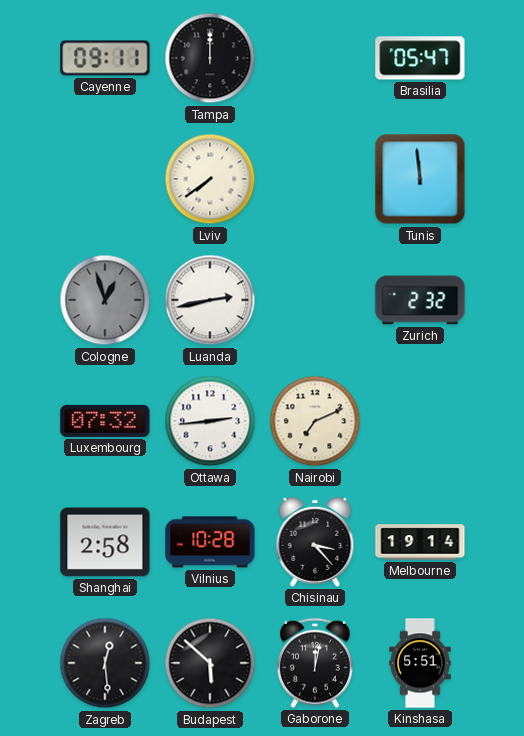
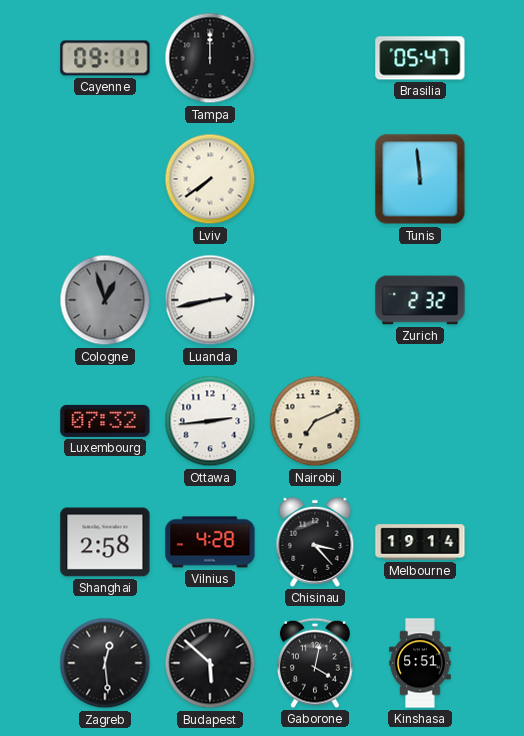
Vilnius: 10:28 -> 4:28
Gaborone: 12:02 -> 4:02
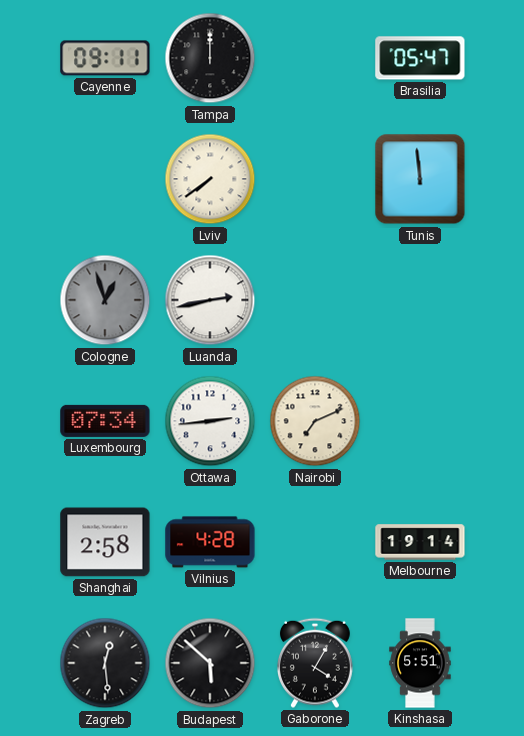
Zurich: 2:32 -> none
Luxembourg: 07:32 -> 07:34
Chisinau: 3:23 -> none
Gaborone: 4:02 -> 4:05
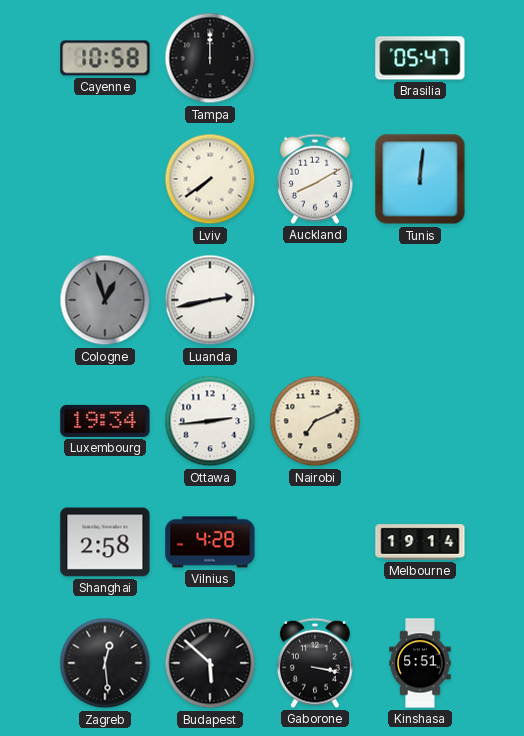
Cayenne: 09:11 -> 10:58
Auckland: none -> 8:10
Tunis: 11:59 -> 12:01
Luxembourg: 07:34 -> 19:34
Gaborone: 4:05 -> 3:17
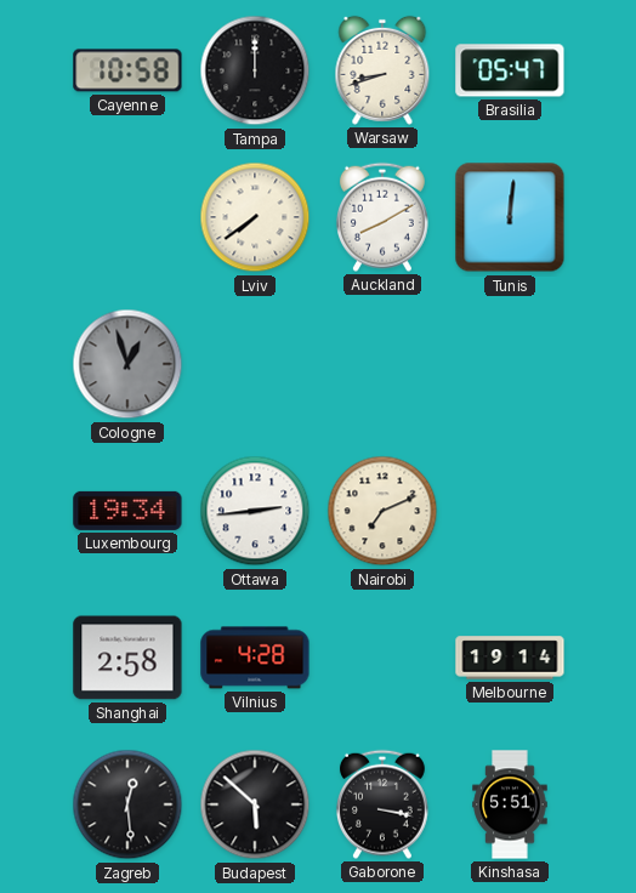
Warsaw: none -> 8:42
Luanda: 2:43 -> none
